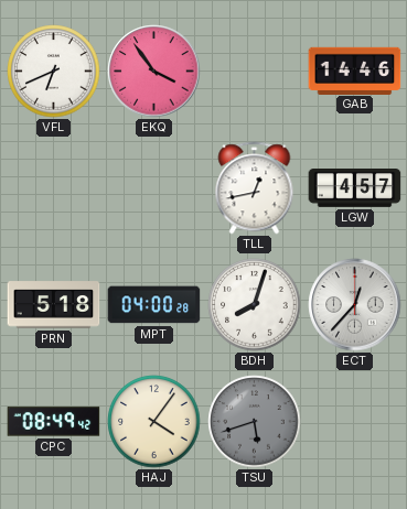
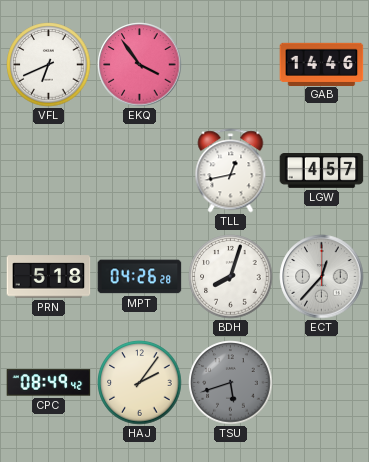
MPT: 04:00 -> 04:26
HAJ: 4:06 -> 2:06
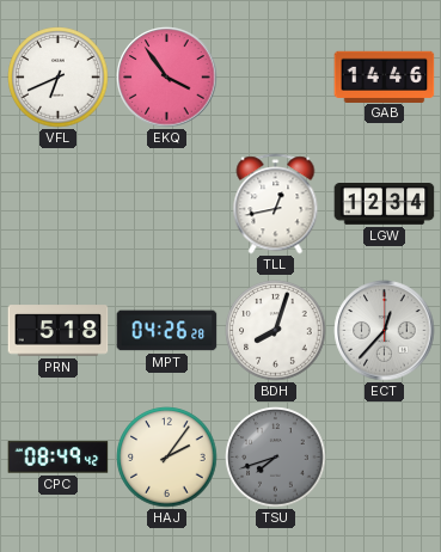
LGW: 4:57 -> 12:34
TSU: 5:42 -> 7:42
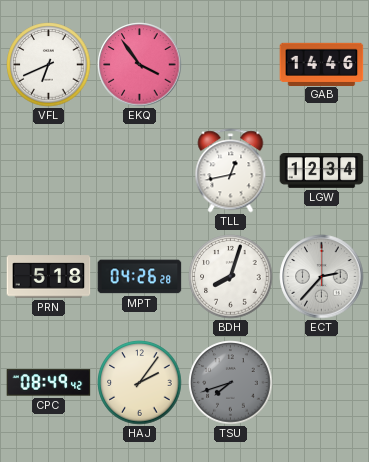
ECT: 12:37 -> 2:37
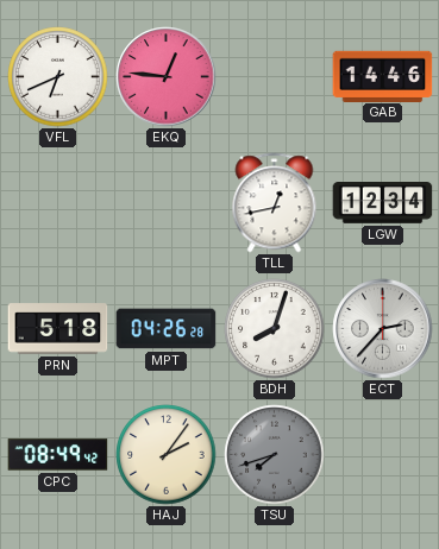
EKQ: 3:54 -> 12:46
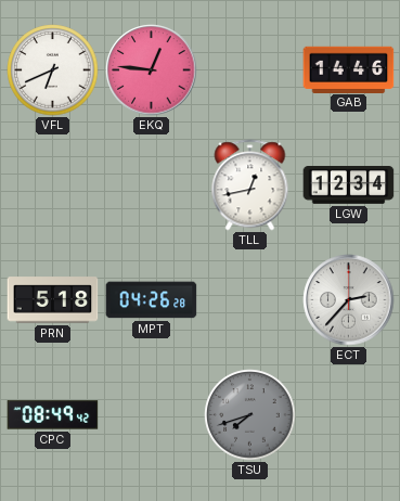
BDH: 8:03 -> none
HAJ: 2:06 -> none
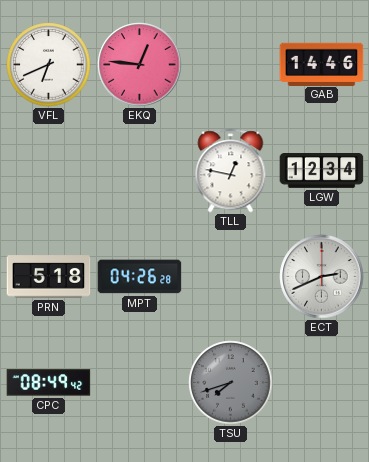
TLL: 12:43 -> 12:47
ECT: 2:37 -> 2:41
